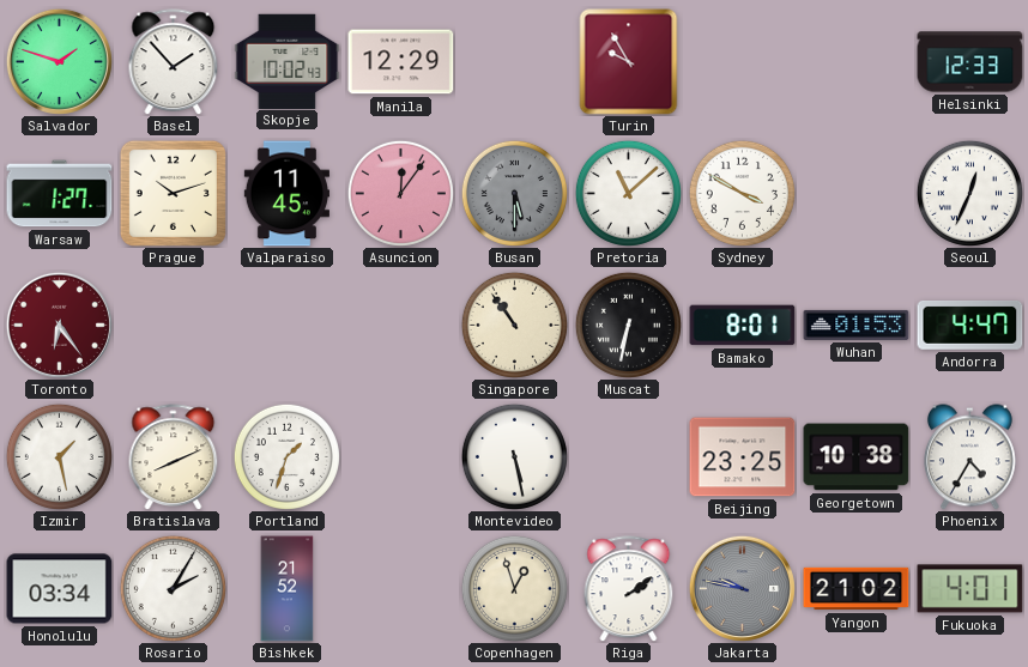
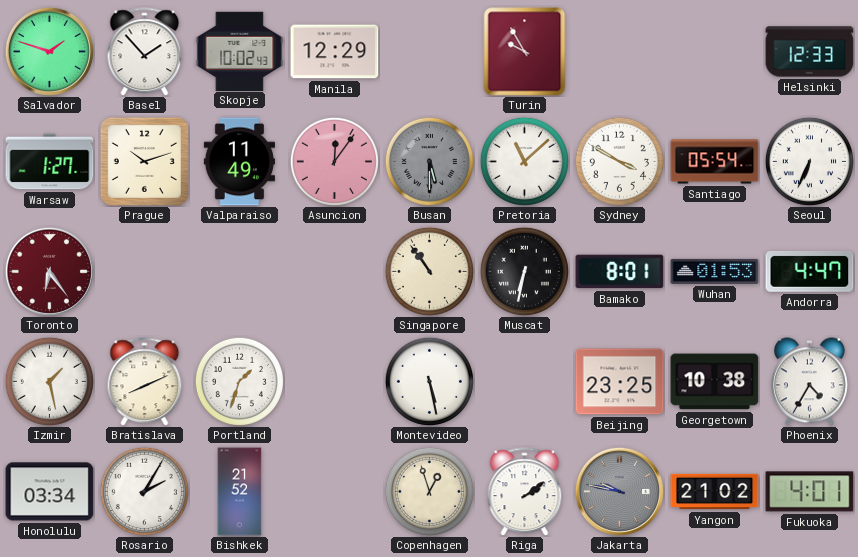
Valparaiso: 11:45 -> 11:49
Santiago: none -> 05:54
Seoul: 12:34 -> 6:34
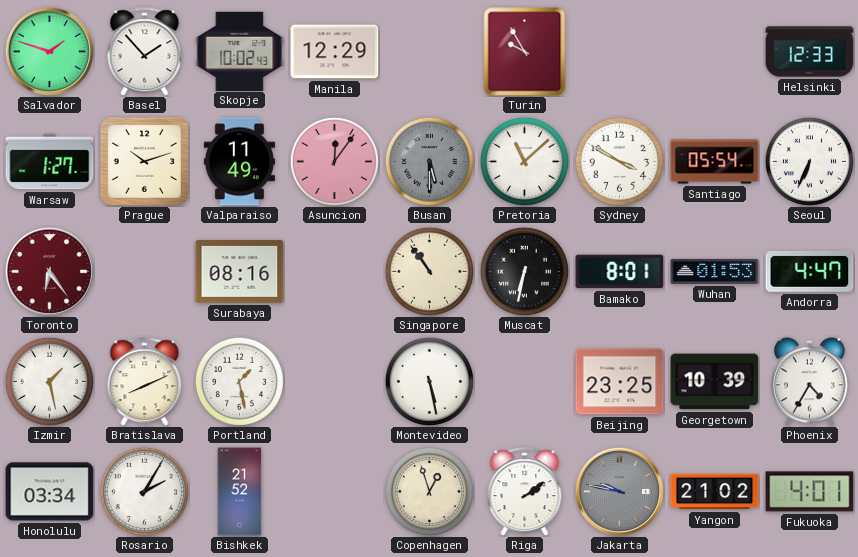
Surabaya: none -> 08:16
Portland: 1:33 -> 1:28
Georgetown: 10:38 -> 10:39
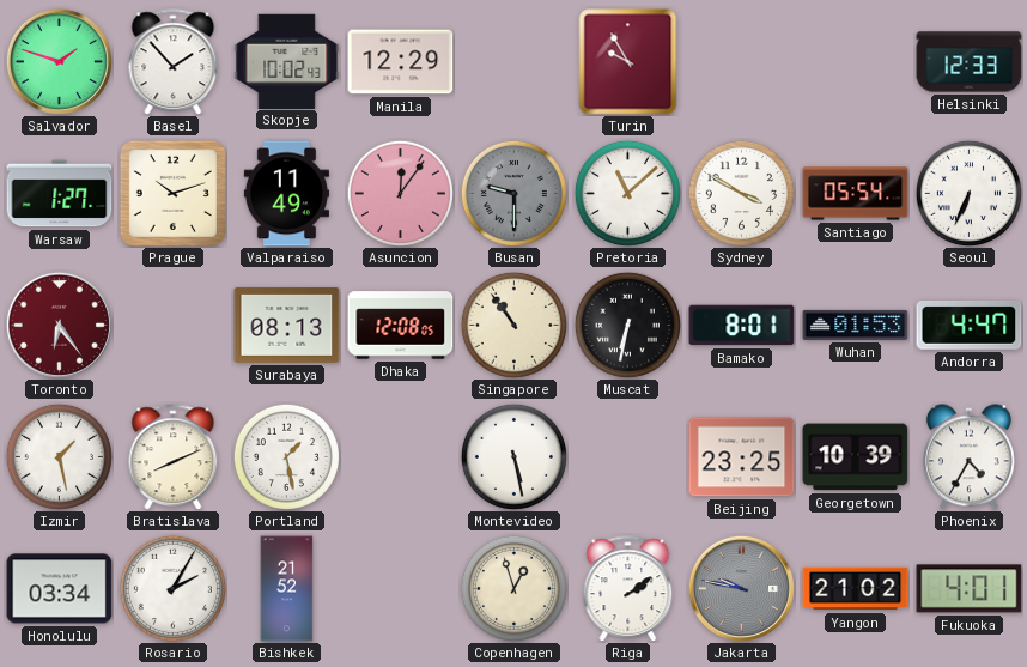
Busan: 5:30 -> 9:30
Surabaya: 08:16 -> 08:13
Dhaka: none -> 12:08
